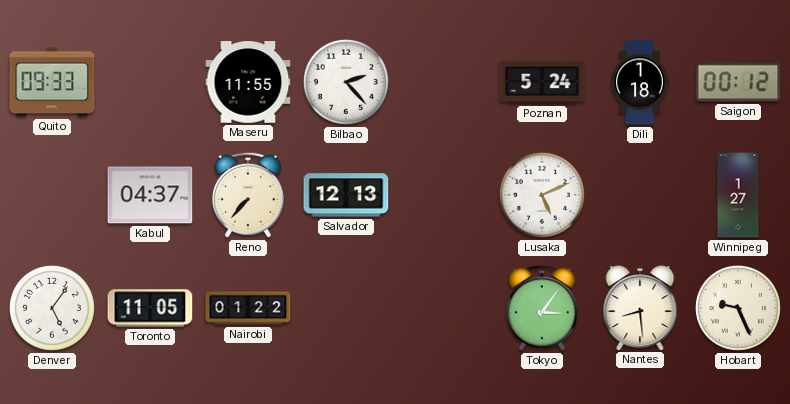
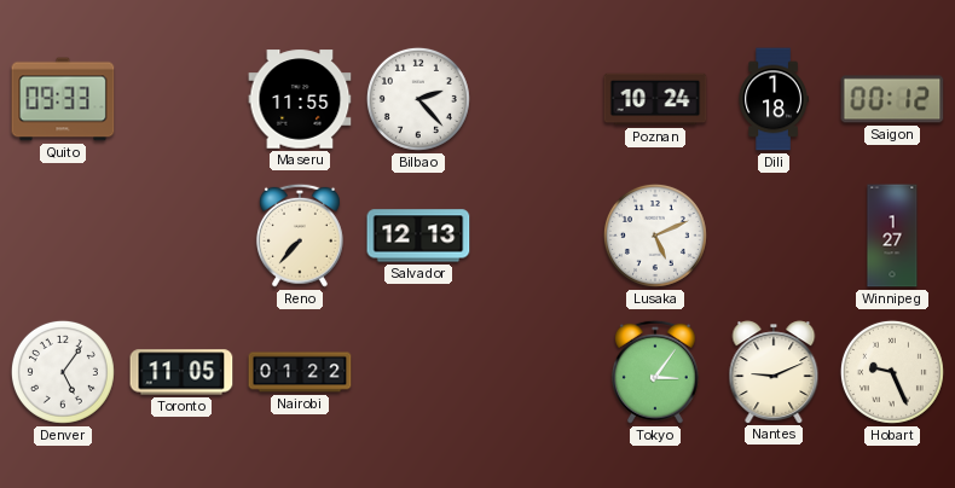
Poznan: 5:24 -> 10:24
Kabul: 04:37 -> none
Nantes: 8:29 -> 9:11
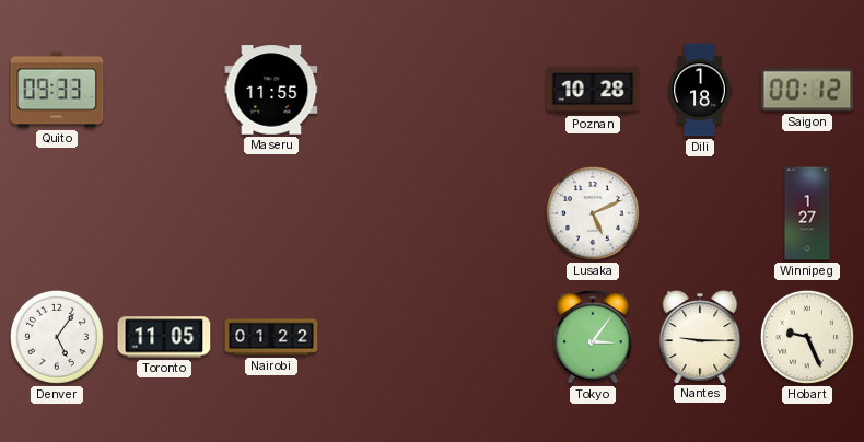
Bilbao: 2:23 -> none
Poznan: 10:24 -> 10:28
Reno: 7:37 -> none
Salvador: 12:13 -> none
Nantes: 9:11 -> 9:15
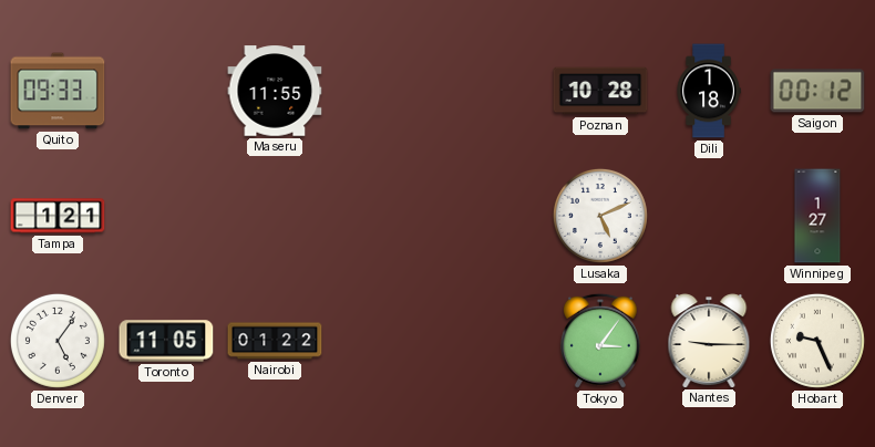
Tampa: none -> 1:21
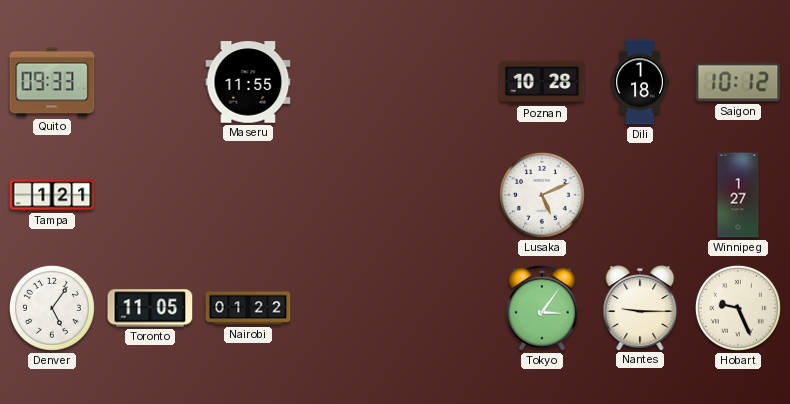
Saigon: 00:12 -> 10:12
